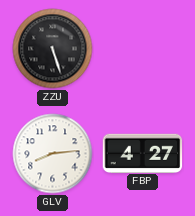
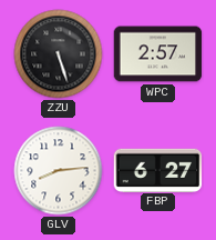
WPC: none -> 2:57
FBP: 4:27 -> 6:27
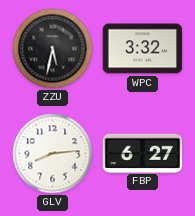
ZZU: 5:27 -> 5:32
WPC: 2:57 -> 3:32
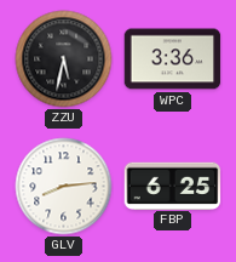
WPC: 3:32 -> 3:36
FBP: 6:27 -> 6:25
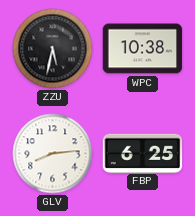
WPC: 3:36 -> 10:38
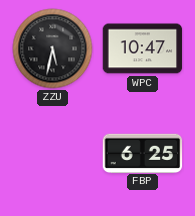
WPC: 10:38 -> 10:47
GLV: 8:14 -> none
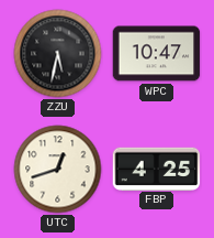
UTC: none -> 12:42
FBP: 6:25 -> 4:25
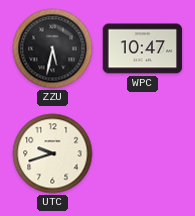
UTC: 12:42 -> 9:42
FBP: 4:25 -> none
